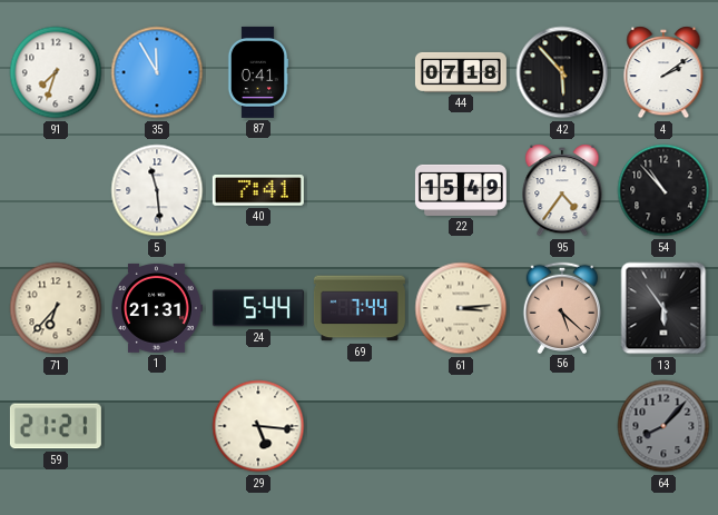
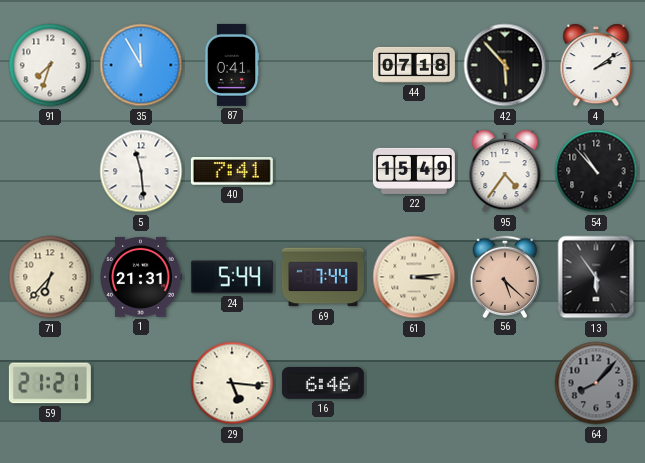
16: none -> 6:46
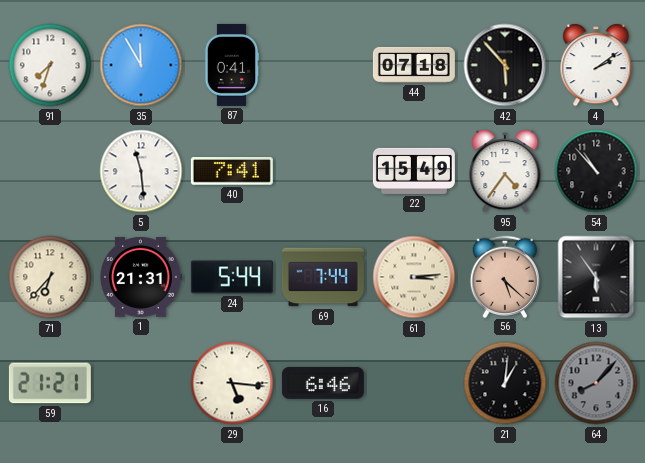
21: none -> 1:01
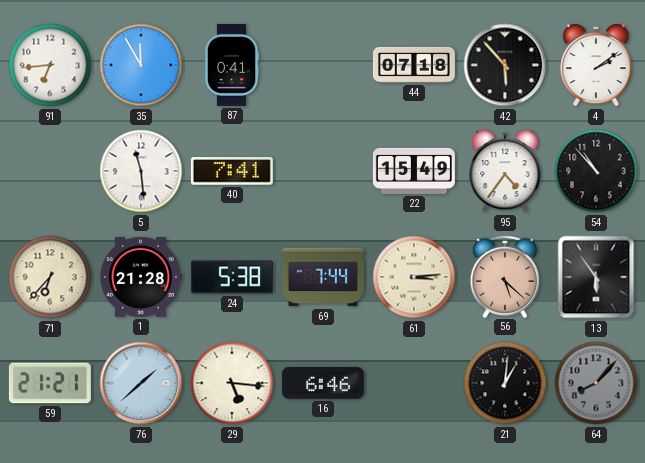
91: 7:33 -> 6:44
1: 21:31 -> 21:28
24: 5:44 -> 5:38
76: none -> 1:38
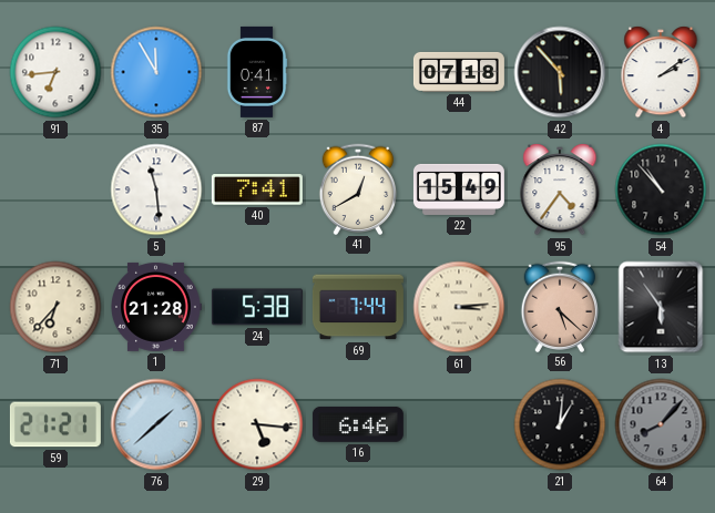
41: none -> 12:40
